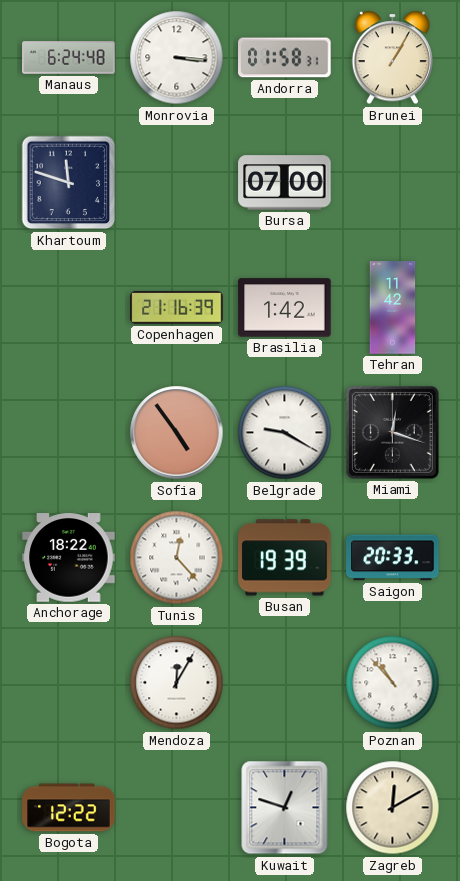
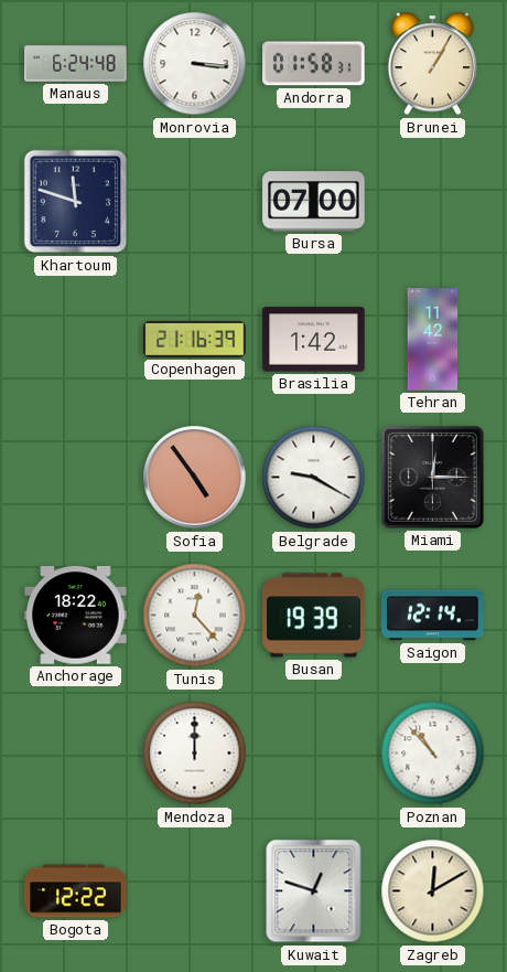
Miami: 12:18 -> 12:15
Saigon: 20:33 -> 12:14
Mendoza: 12:05 -> 12:00
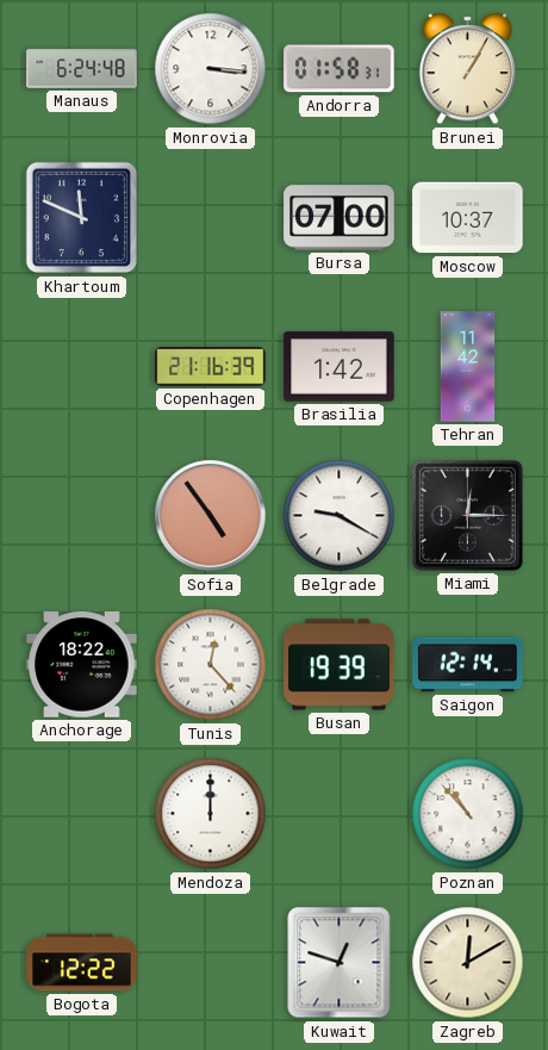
Khartoum: 11:48 -> 11:49
Moscow: none -> 10:37
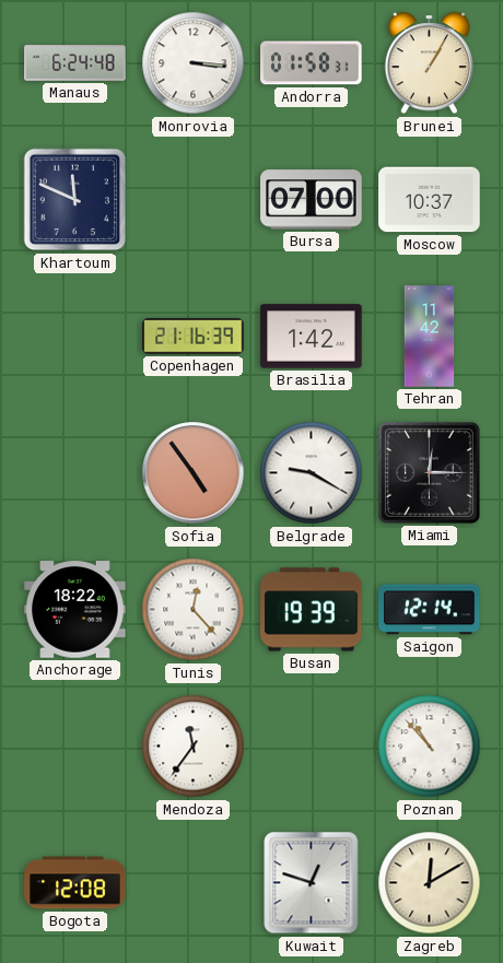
Mendoza: 12:00 -> 11:36
Bogota: 12:22 -> 12:08
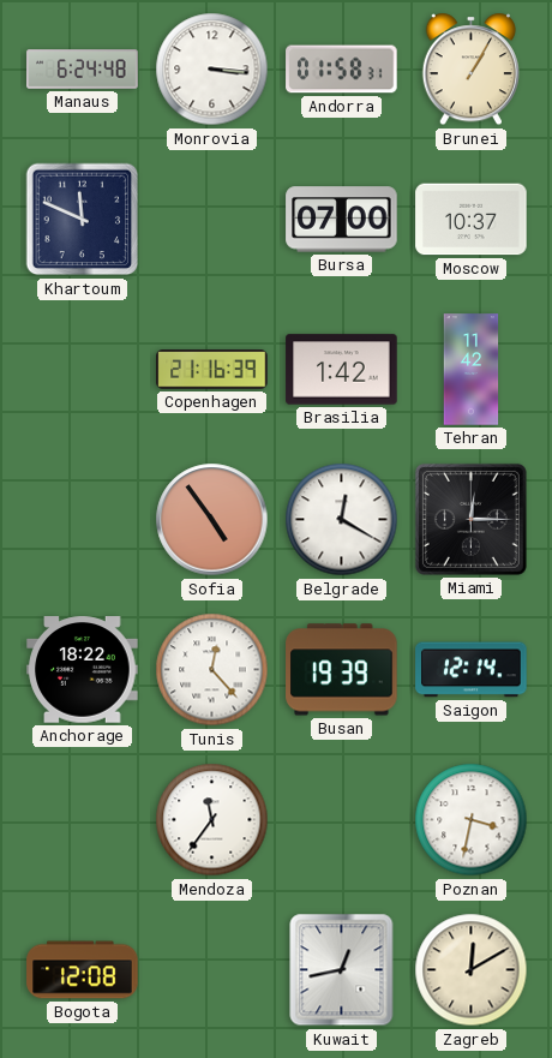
Belgrade: 9:20 -> 12:20
Poznan: 10:53 -> 3:32
Kuwait: 12:48 -> 12:43
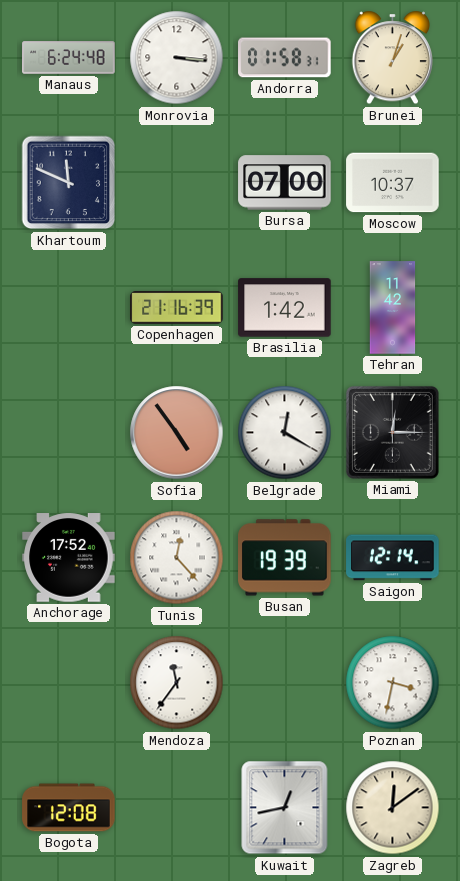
Brunei: 1:05 -> 1:03
Anchorage: 18:22 -> 17:52
Zagreb: 12:10 -> 12:09
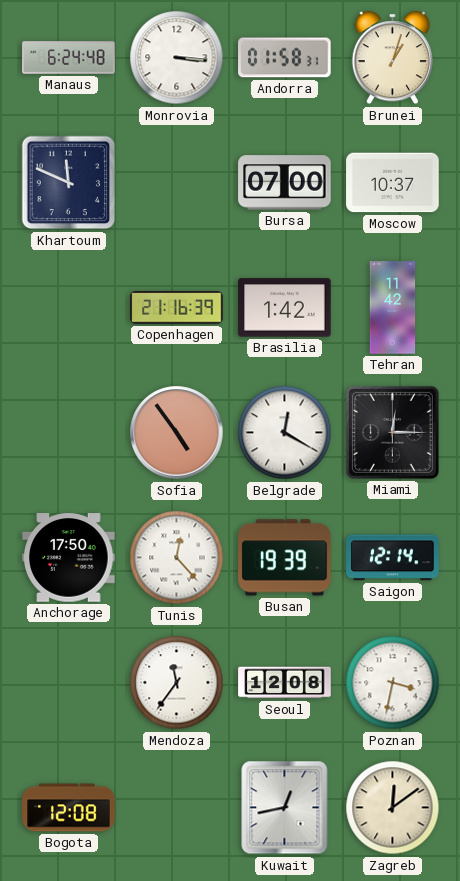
Anchorage: 17:52 -> 17:50
Seoul: none -> 12:08
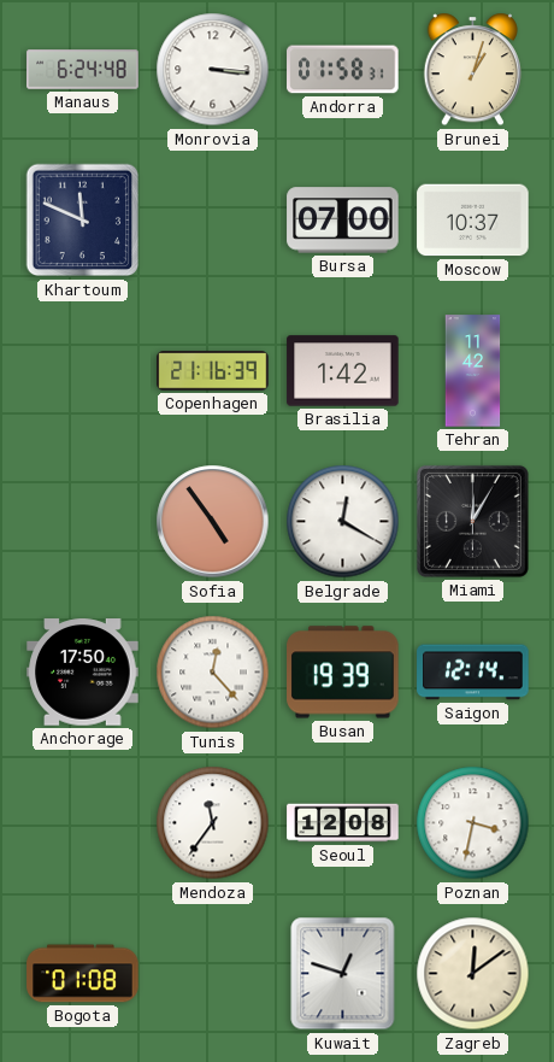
Miami: 12:15 -> 12:05
Bogota: 12:08 -> 01:08
Kuwait: 12:43 -> 12:48
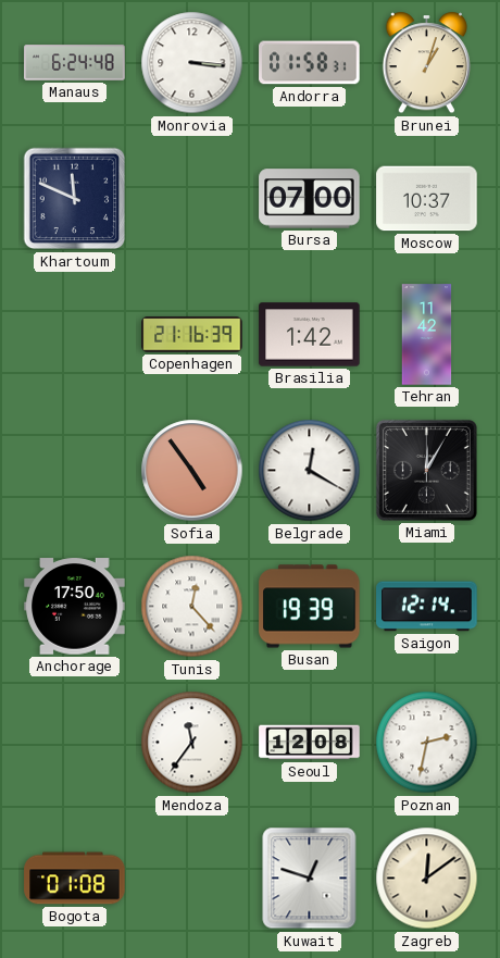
Poznan: 3:32 -> 2:32
